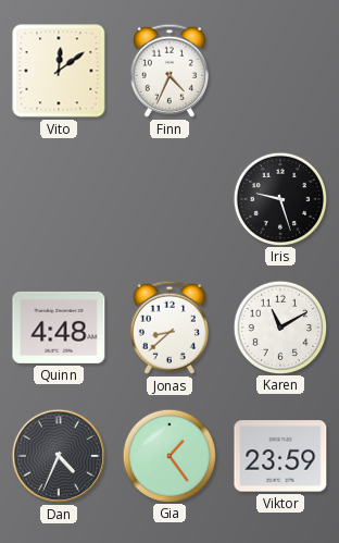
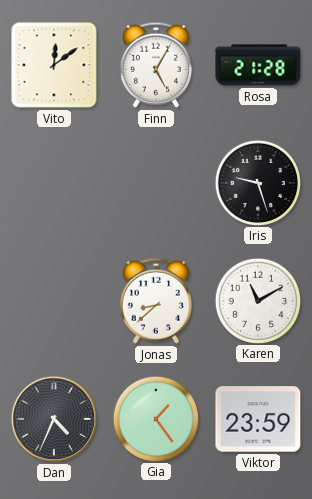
Finn: 4:34 -> 5:05
Rosa: none -> 21:28
Quinn: 4:48 -> none
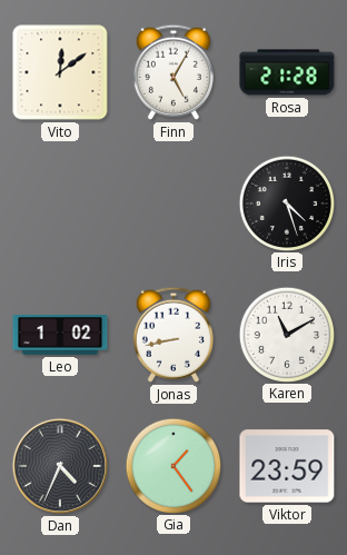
Iris: 9:27 -> 4:27
Leo: none -> 1:02
Jonas: 8:38 -> 8:43
